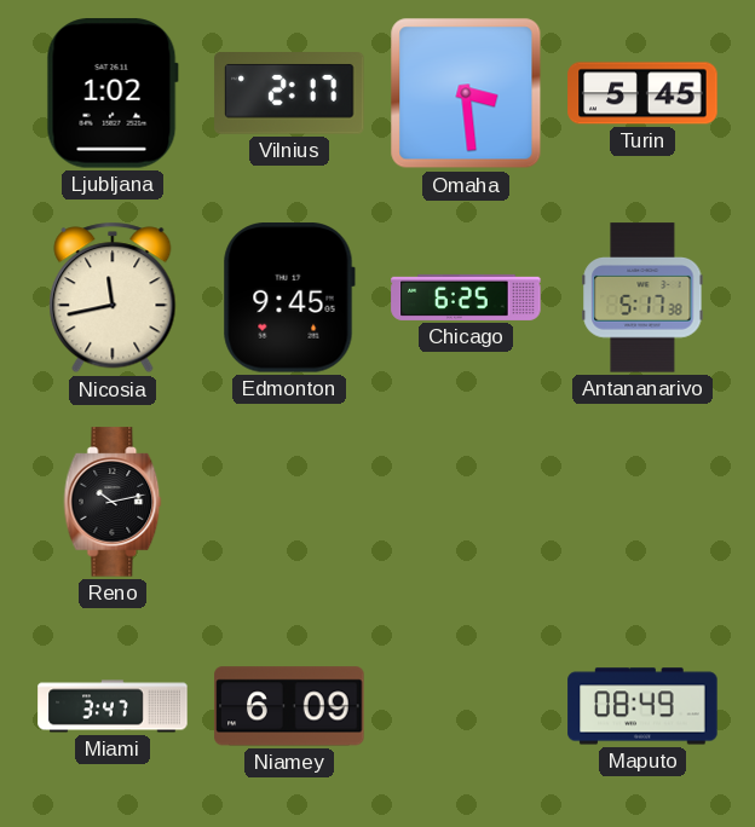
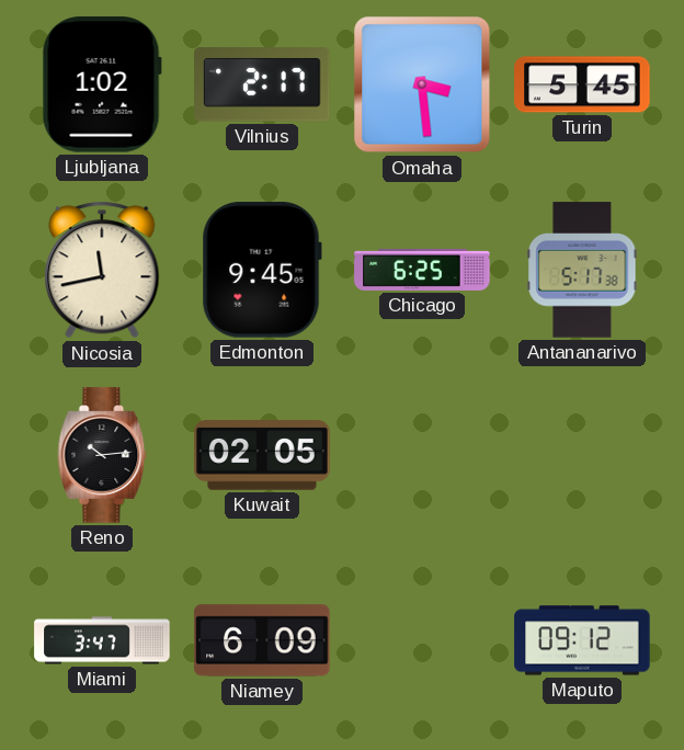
Reno: 10:13 -> 10:14
Kuwait: none -> 02:05
Maputo: 08:49 -> 09:12
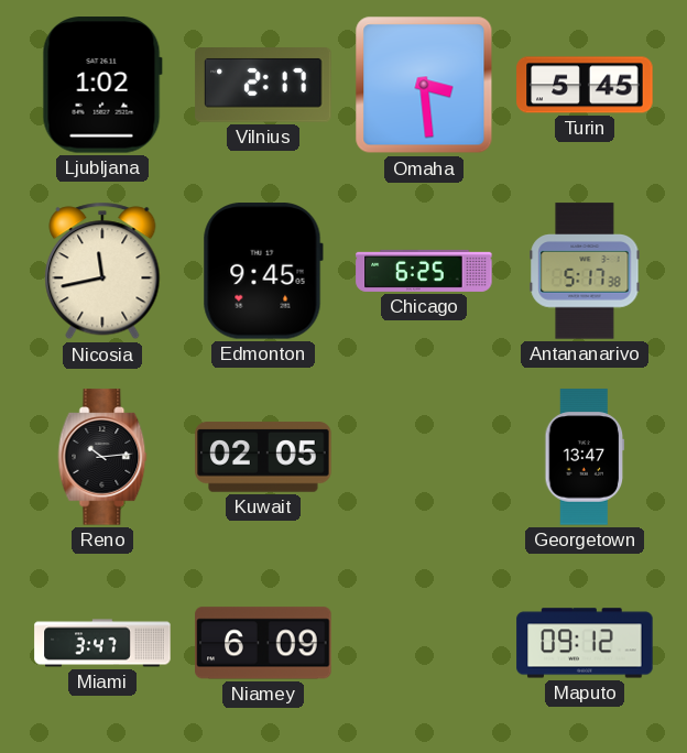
Georgetown: none -> 13:47
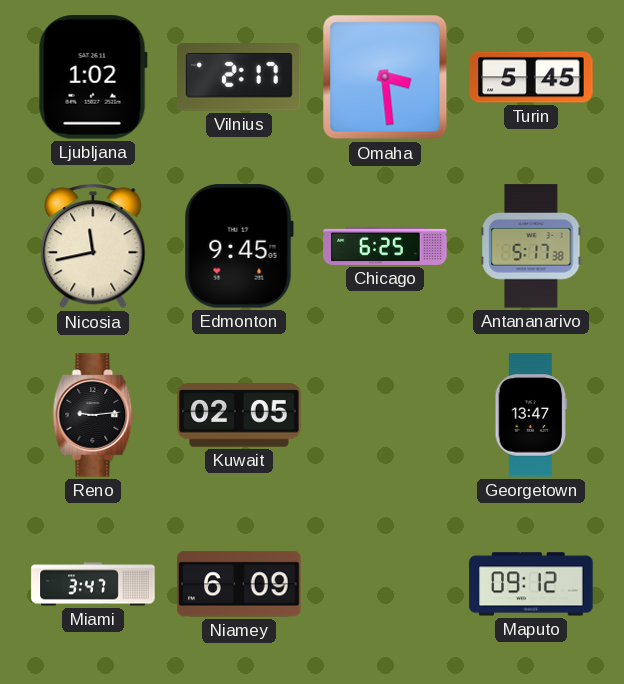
Reno: 10:14 -> 9:14
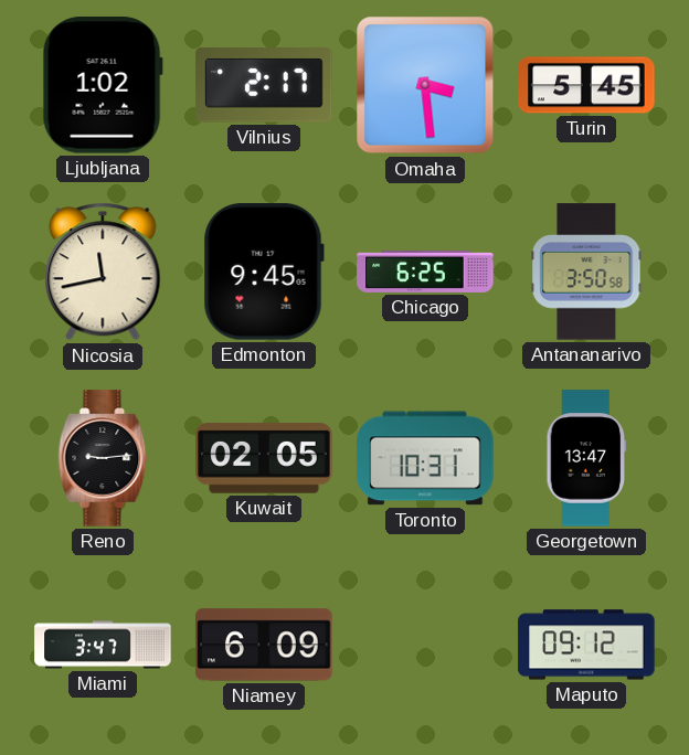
Antananarivo: 5:17 -> 3:50
Toronto: none -> 10:31
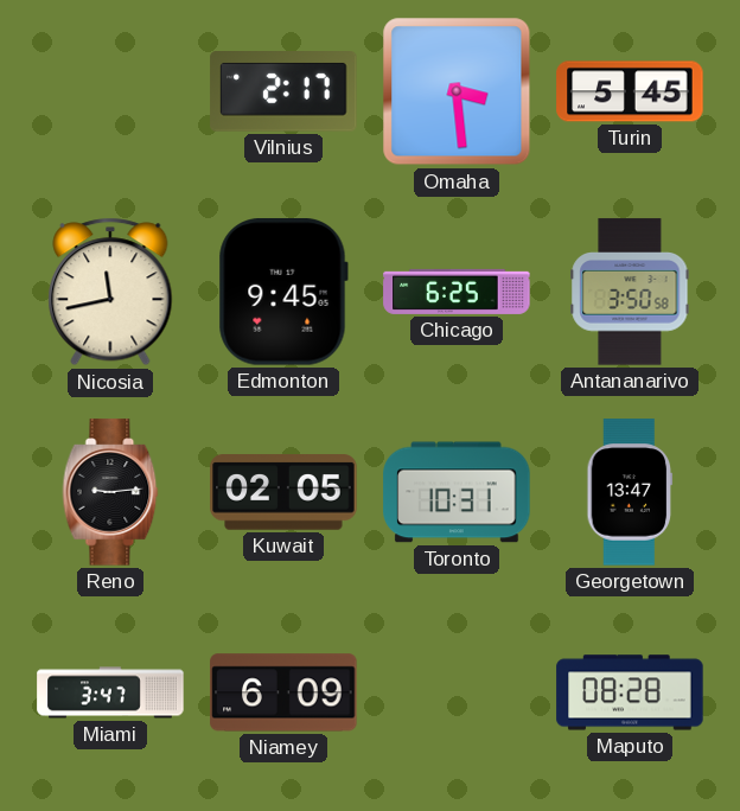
Ljubljana: 1:02 -> none
Maputo: 09:12 -> 08:28
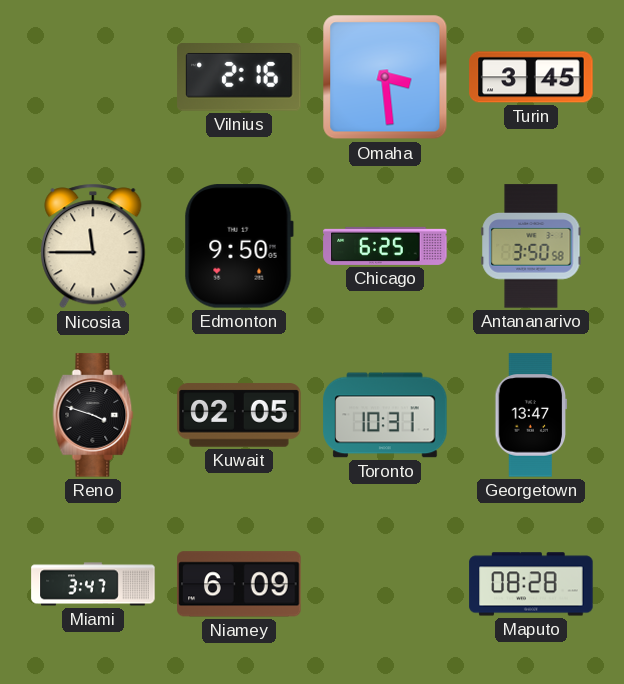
Vilnius: 2:17 -> 2:16
Turin: 5:45 -> 3:45
Nicosia: 11:43 -> 11:45
Edmonton: 9:45 -> 9:50
Reno: 9:14 -> 3:48
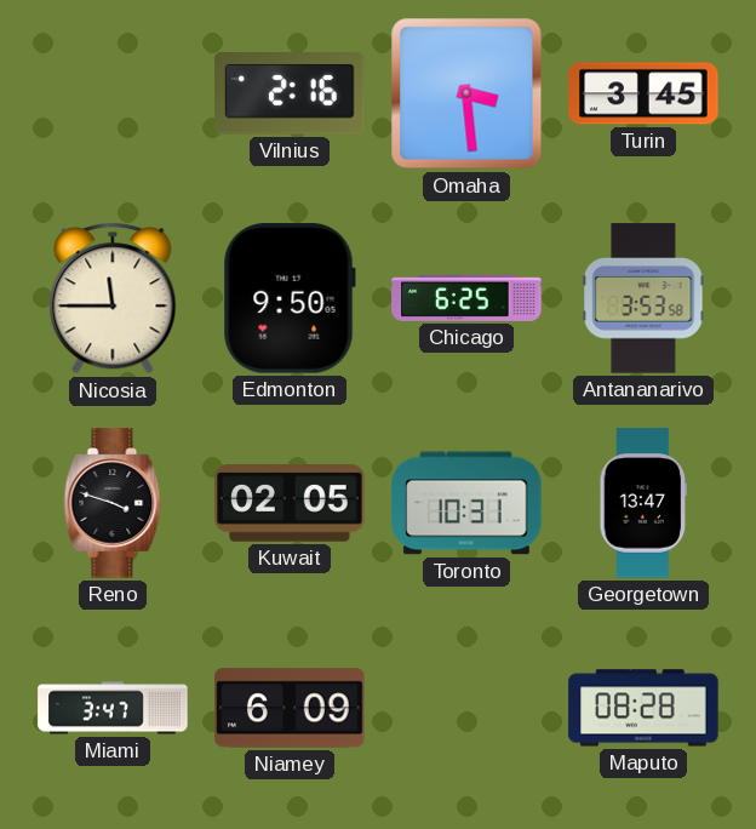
Antananarivo: 3:50 -> 3:53
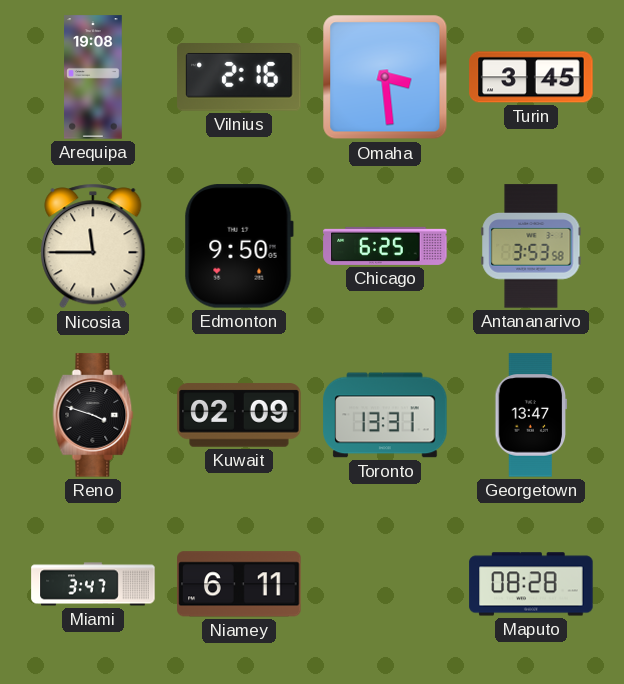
Arequipa: none -> 19:08
Kuwait: 02:05 -> 02:09
Toronto: 10:31 -> 13:31
Niamey: 6:09 -> 6:11
